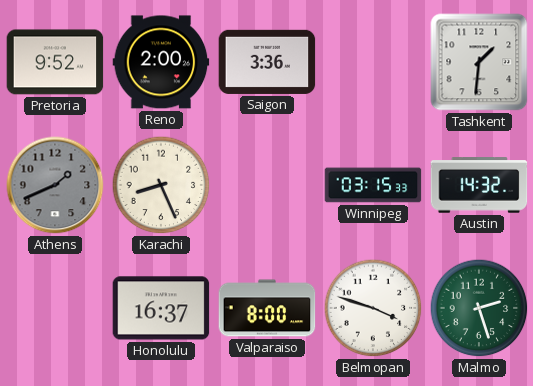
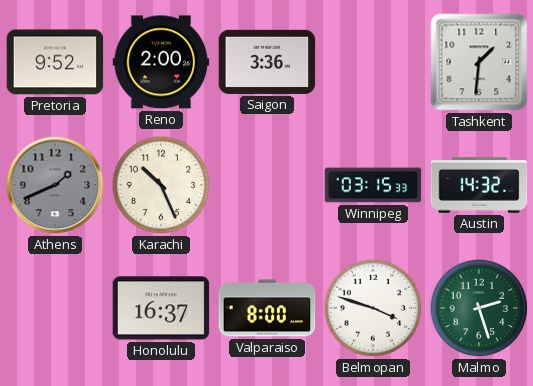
Karachi: 8:26 -> 10:26
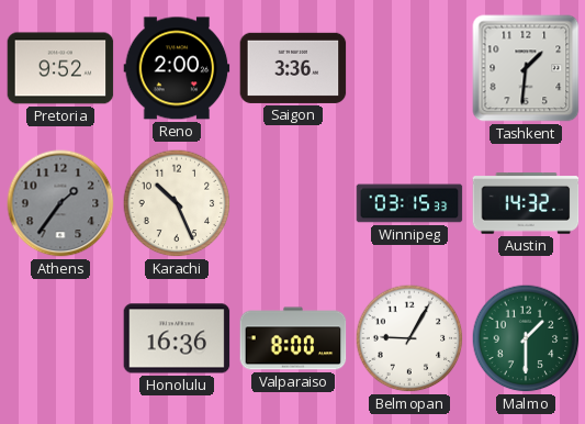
Athens: 1:41 -> 1:36
Honolulu: 16:37 -> 16:36
Belmopan: 3:48 -> 9:05
Malmo: 2:27 -> 1:30
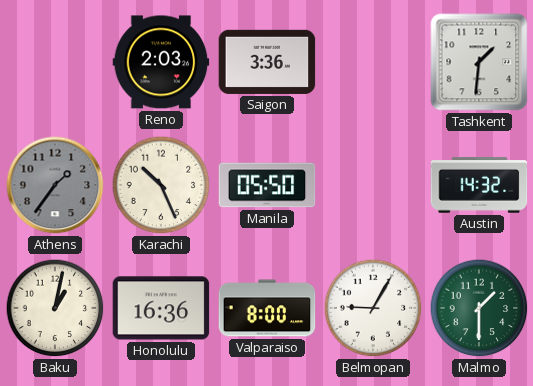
Pretoria: 9:52 -> none
Reno: 2:00 -> 2:03
Manila: none -> 05:50
Winnipeg: 03:15 -> none
Baku: none -> 1:02
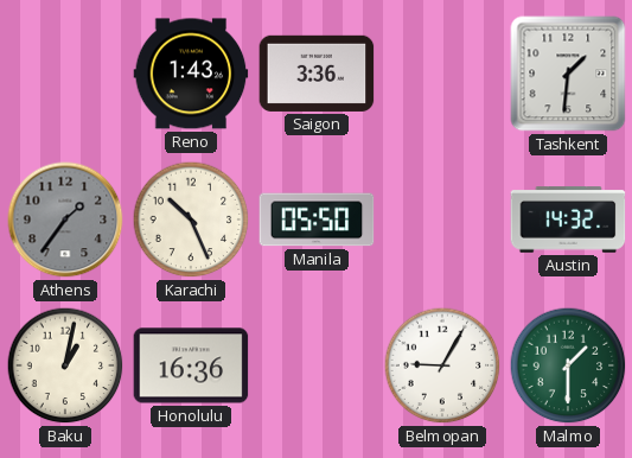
Reno: 2:03 -> 1:43
Valparaiso: 8:00 -> none
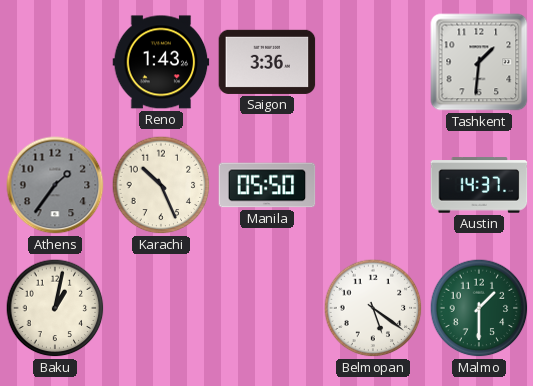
Austin: 14:32 -> 14:37
Honolulu: 16:36 -> none
Belmopan: 9:05 -> 5:21
